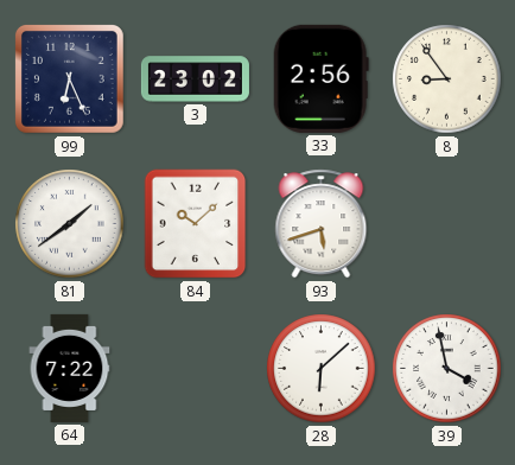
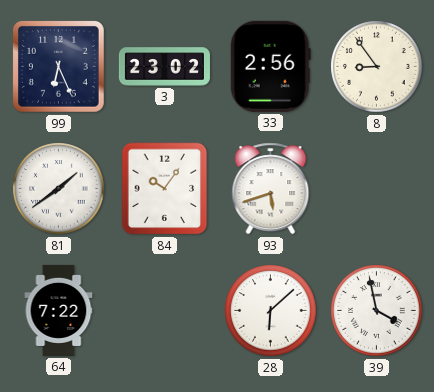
84: 10:08 -> 10:06
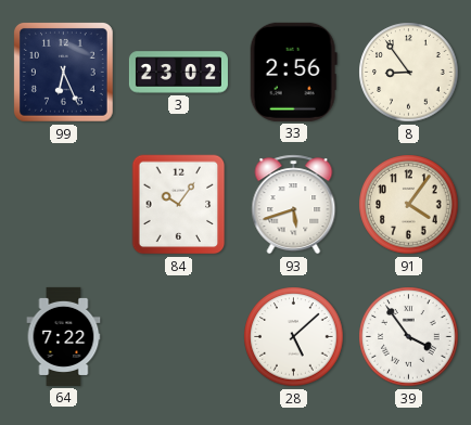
81: 1:39 -> none
91: none -> 4:06
28: 6:08 -> 5:08
39: 3:58 -> 3:54
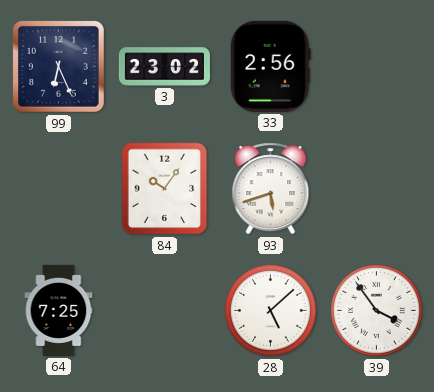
8: 8:54 -> none
91: 4:06 -> none
64: 7:22 -> 7:25
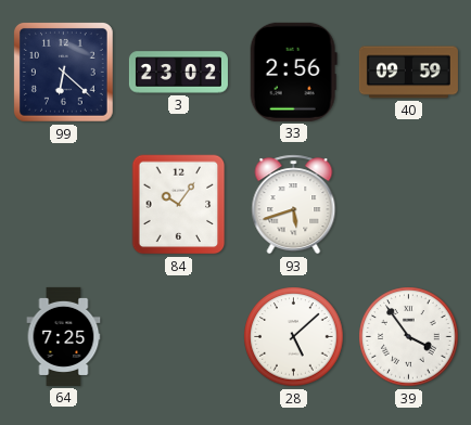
99: 6:26 -> 6:22
40: none -> 09:59
